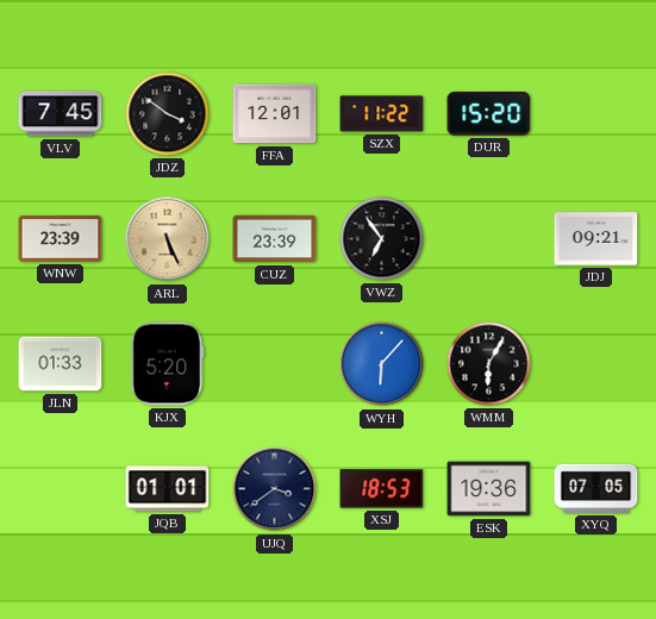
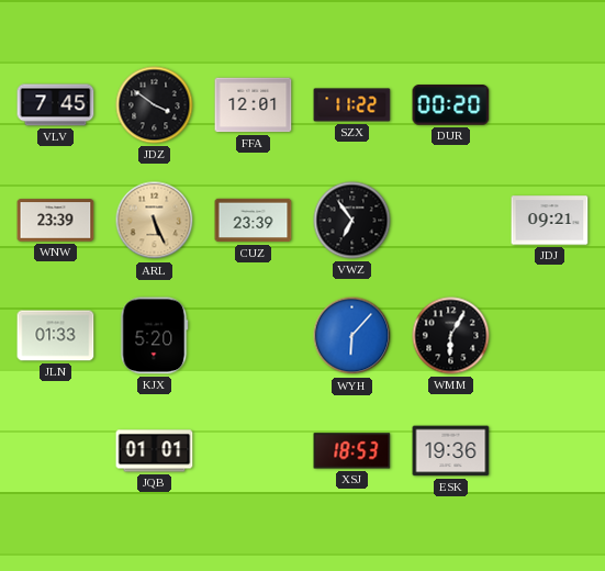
DUR: 15:20 -> 00:20
UJQ: 3:39 -> none
XYQ: 07:05 -> none
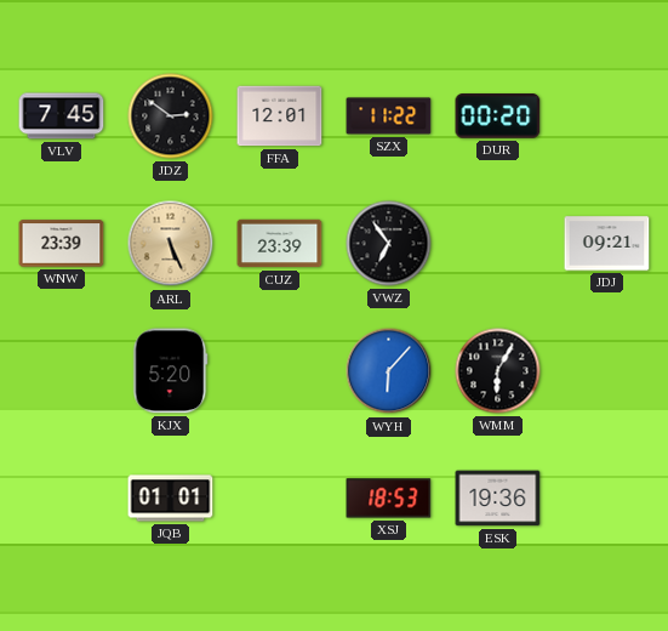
JDZ: 3:51 -> 2:51
JLN: 01:33 -> none
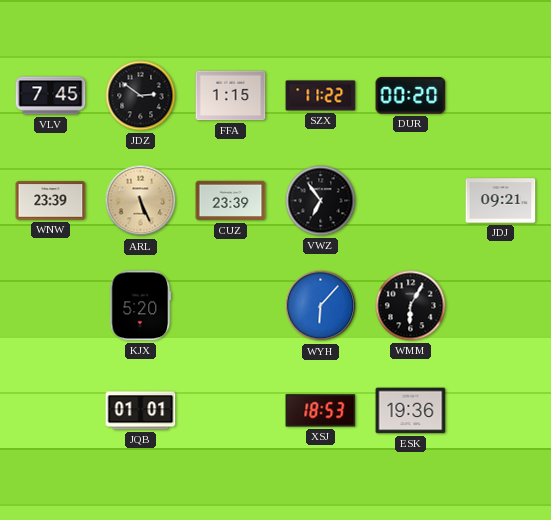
FFA: 12:01 -> 1:15
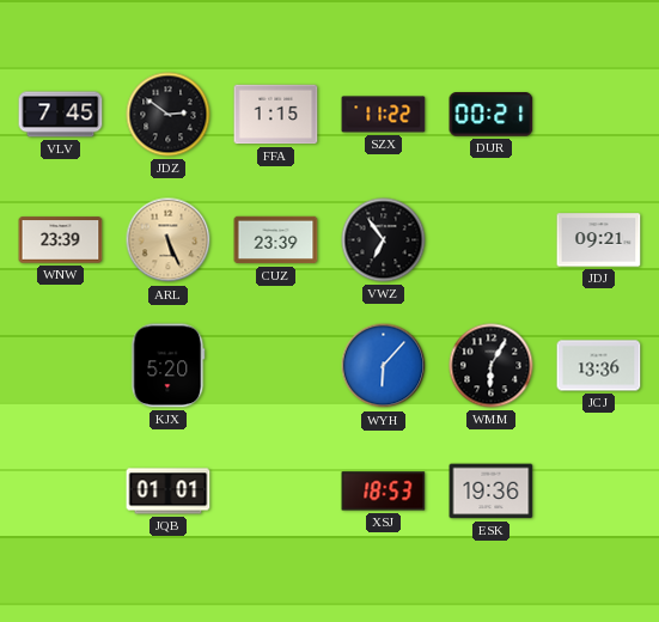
DUR: 00:20 -> 00:21
JCJ: none -> 13:36
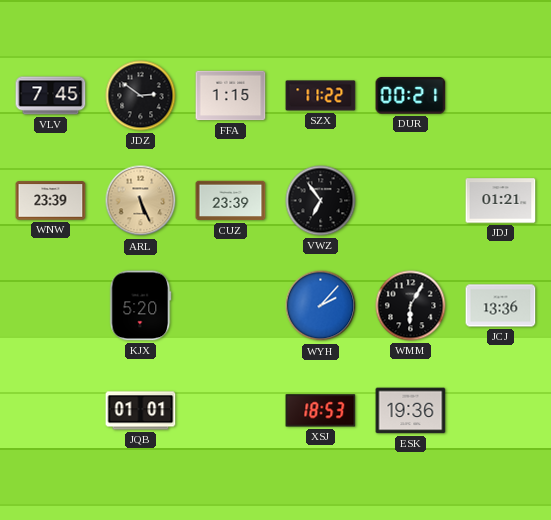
JDJ: 09:21 -> 01:21
WYH: 6:07 -> 2:07
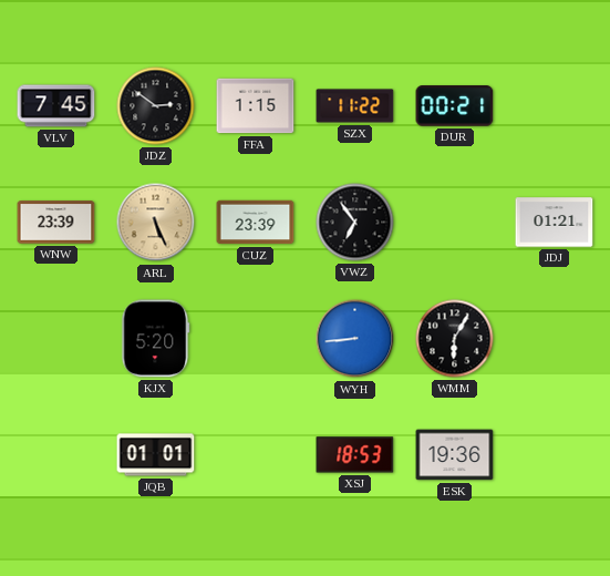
WYH: 2:07 -> 8:44
JCJ: 13:36 -> none
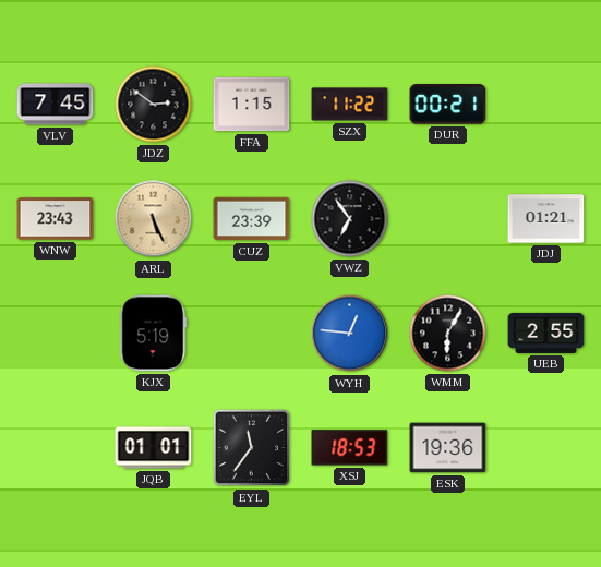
WNW: 23:39 -> 23:43
KJX: 5:20 -> 5:19
WYH: 8:44 -> 12:46
UEB: none -> 2:55
EYL: none -> 11:36
